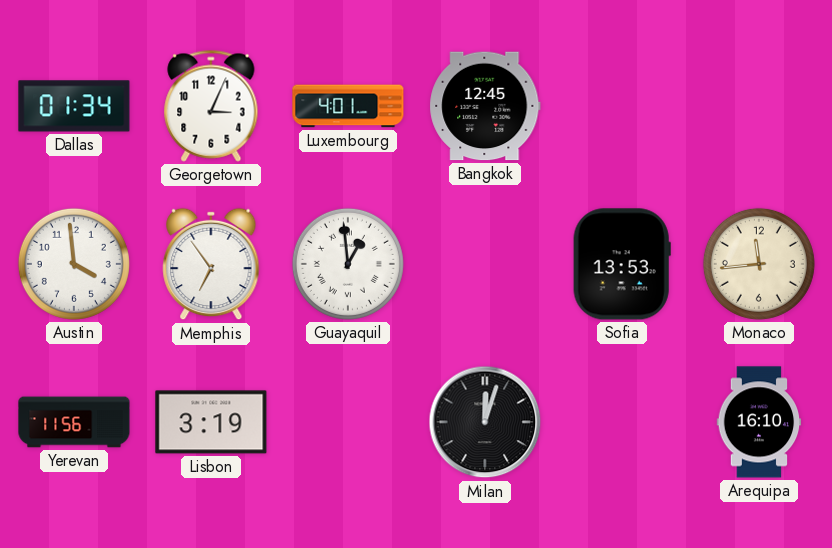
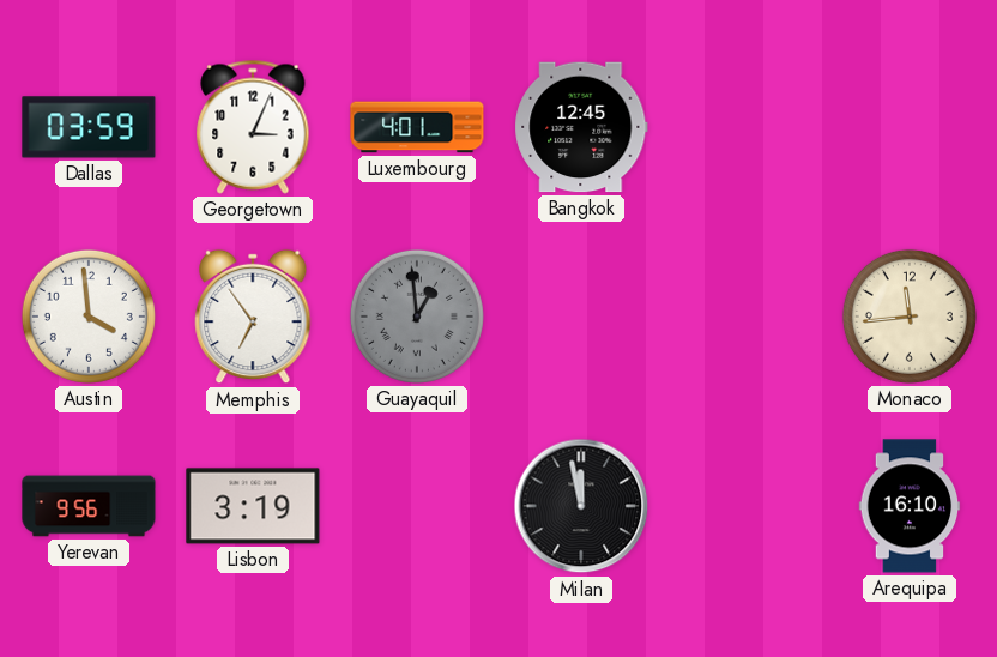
Dallas: 01:34 -> 03:59
Guayaquil dial: white -> grey
Sofia: 13:53 -> none
Yerevan: 11:56 -> 9:56
Milan: 12:03 -> 11:58
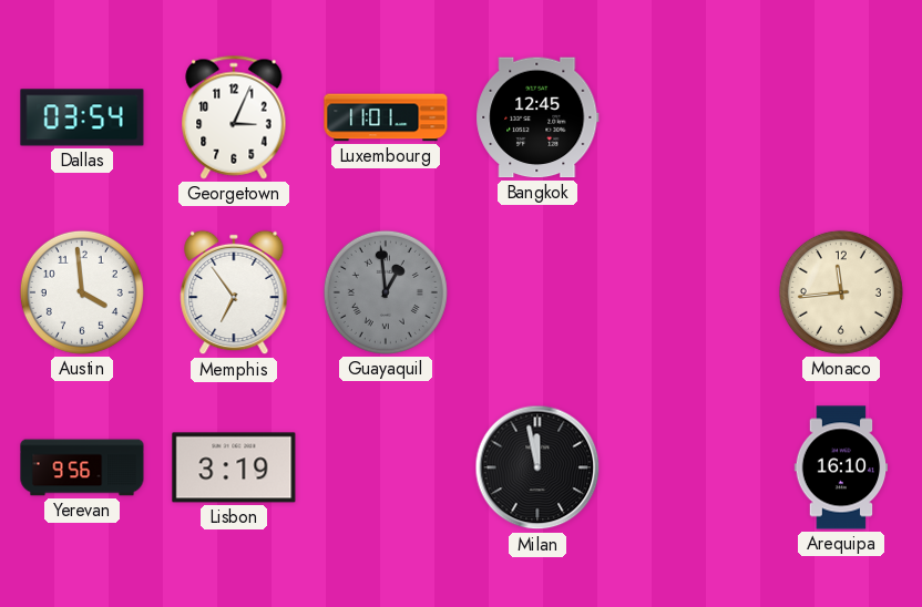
Dallas: 03:59 -> 03:54
Luxembourg: 4:01 -> 11:01
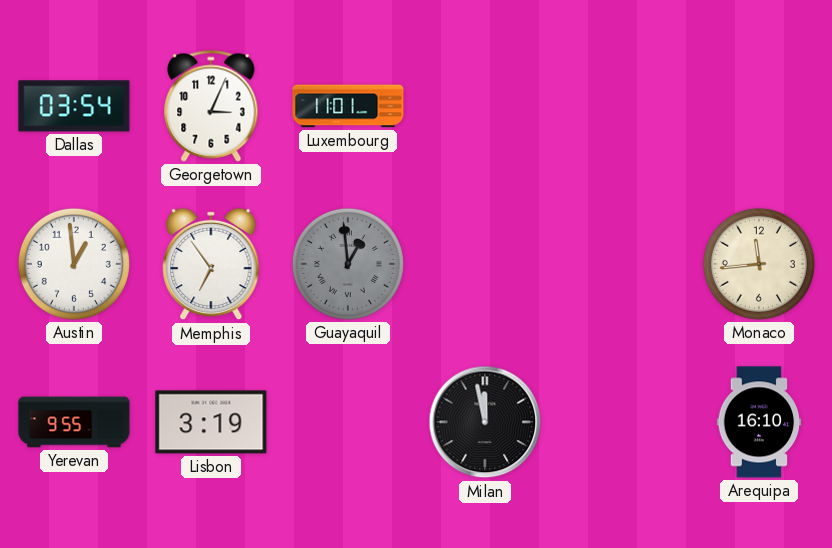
Bangkok: 12:45 -> none
Austin: 3:59 -> 12:59
Yerevan: 9:56 -> 9:55
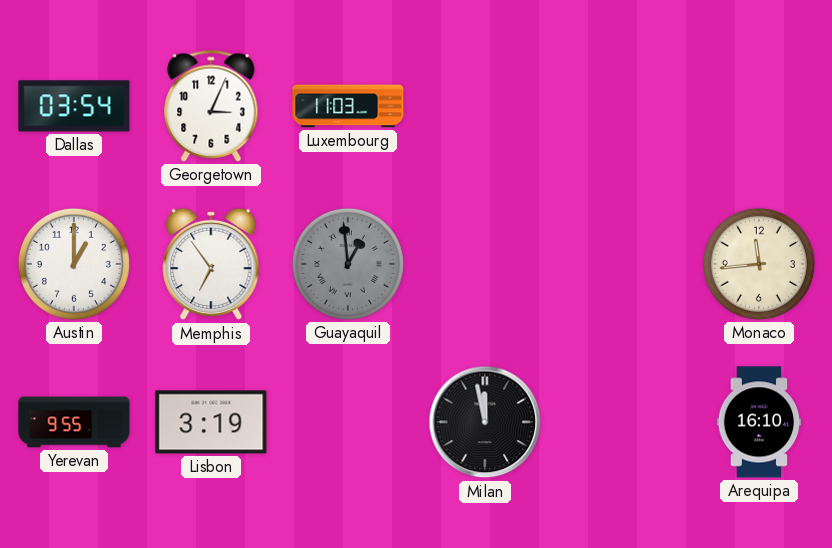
Luxembourg: 11:01 -> 11:03
Austin: 12:59 -> 1:00
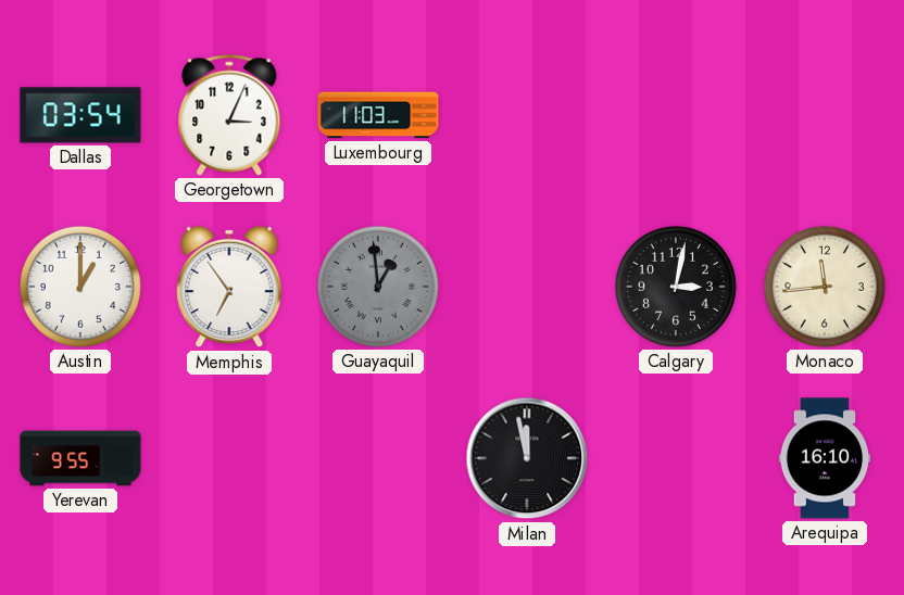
Calgary: none -> 3:02
Lisbon: 3:19 -> none
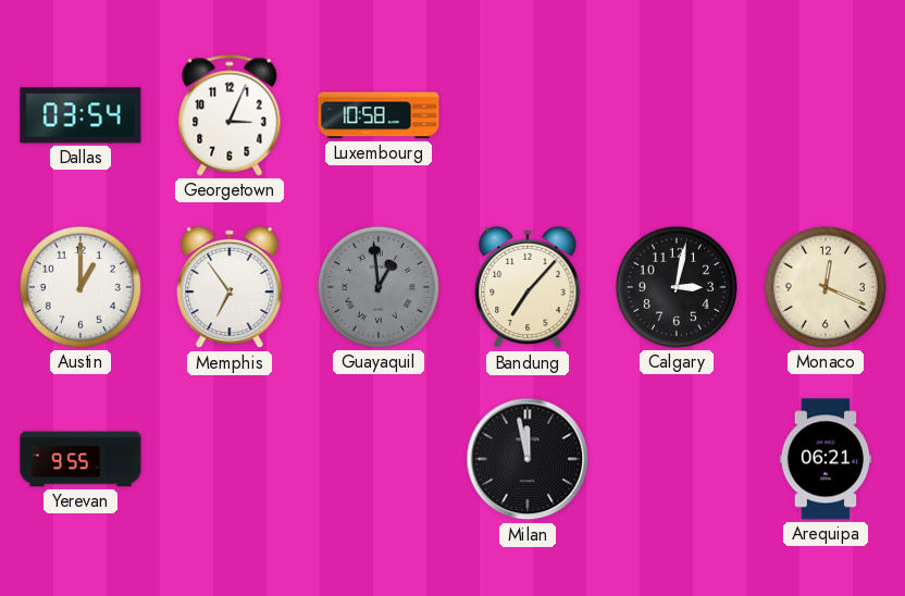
Luxembourg: 11:03 -> 10:58
Bandung: none -> 7:07
Monaco: 11:44 -> 12:19
Arequipa: 16:10 -> 06:21
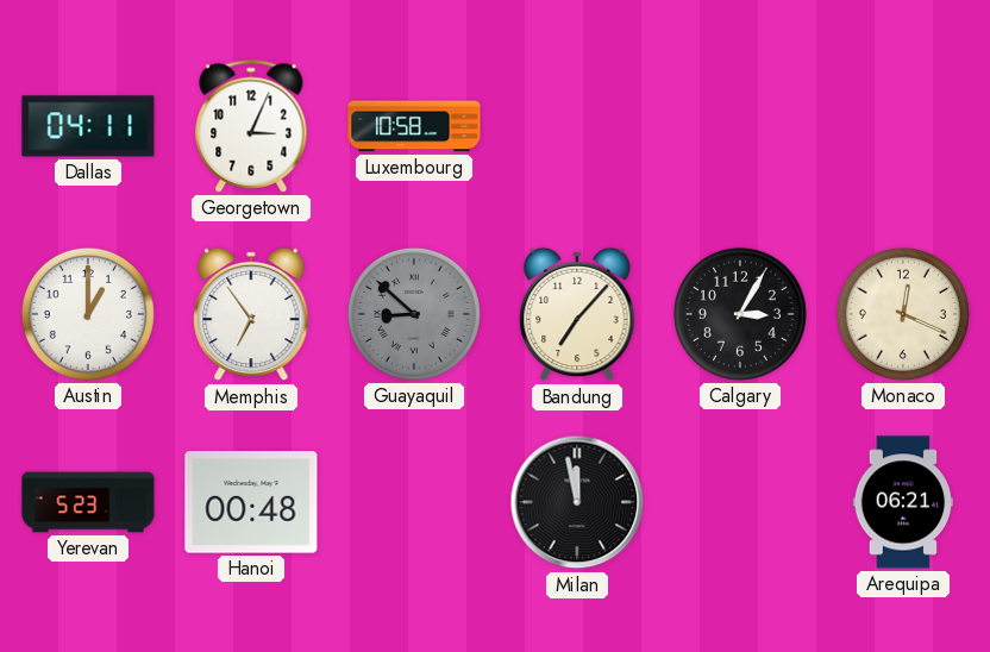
Dallas: 03:54 -> 04:11
Guayaquil: 12:59 -> 8:52
Calgary: 3:02 -> 3:05
Yerevan: 9:55 -> 5:23
Hanoi: none -> 00:48
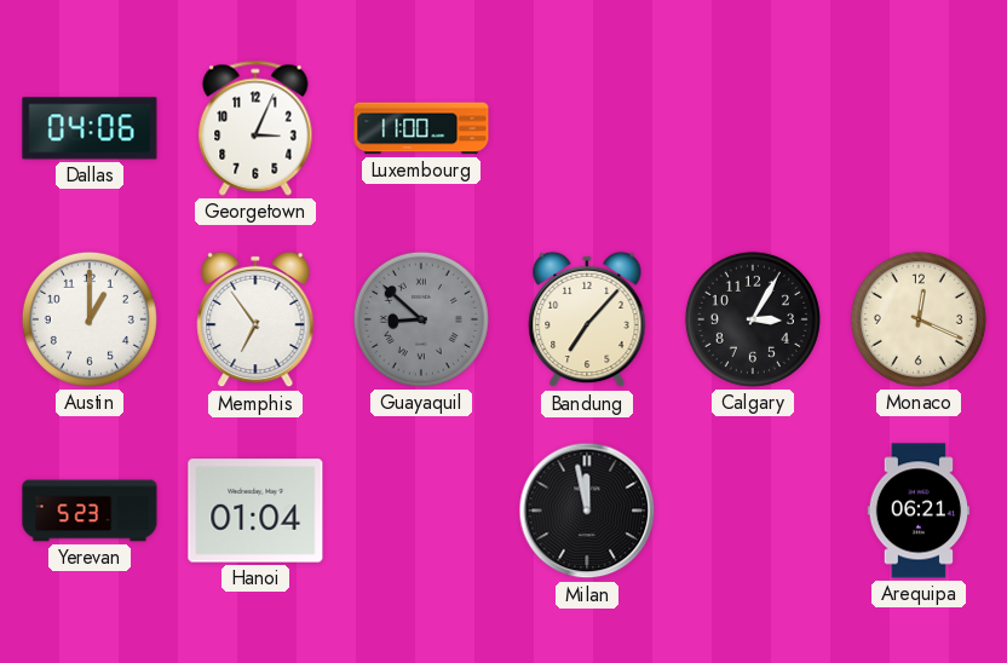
Dallas: 04:11 -> 04:06
Luxembourg: 10:58 -> 11:00
Hanoi: 00:48 -> 01:04
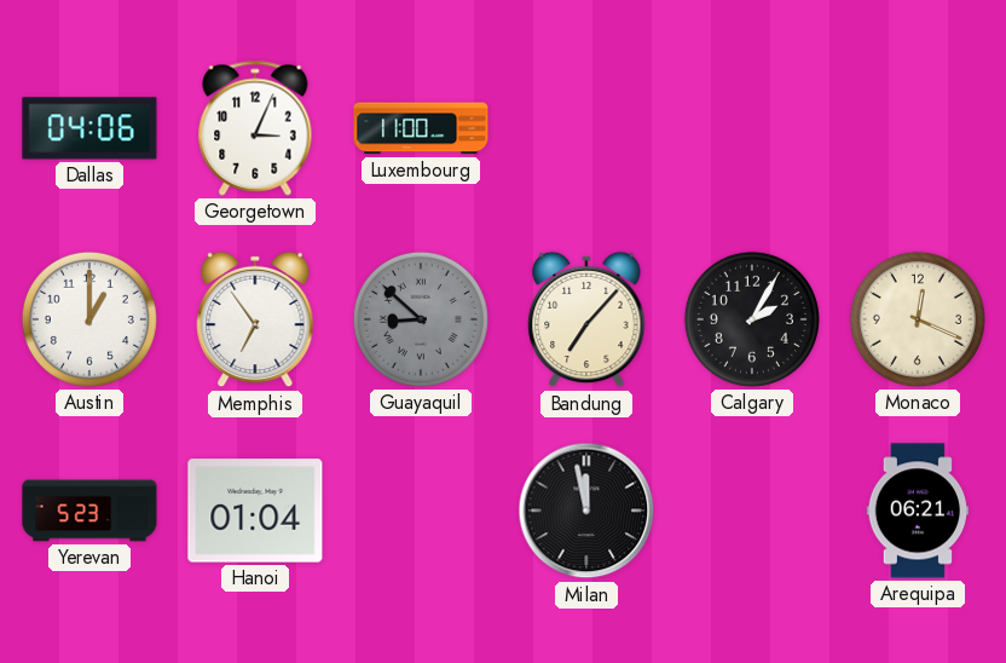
Calgary: 3:05 -> 2:05
